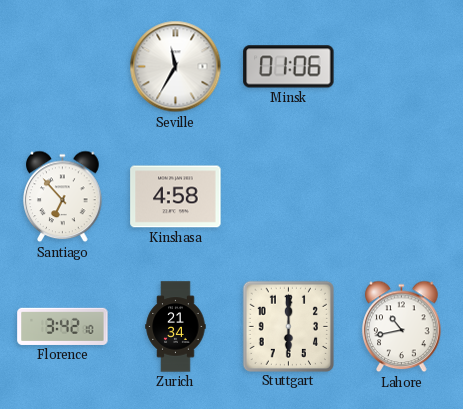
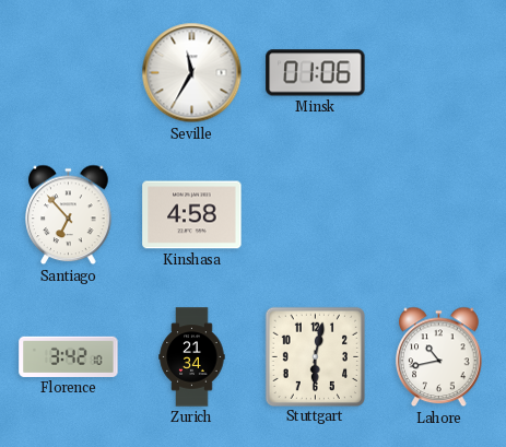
Stuttgart: 6:00 -> 6:02
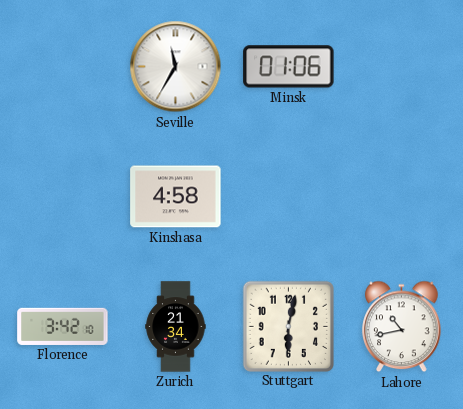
Santiago: 6:53 -> none
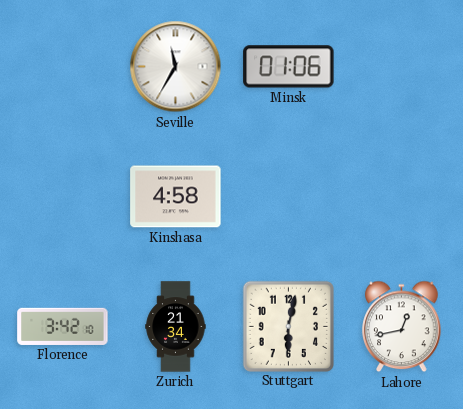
Lahore: 10:43 -> 12:43
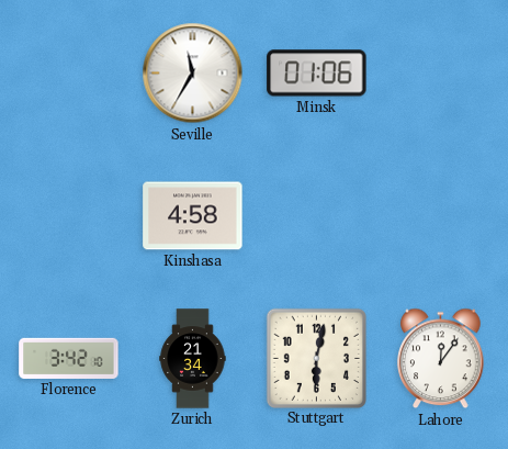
Lahore: 12:43 -> 12:06
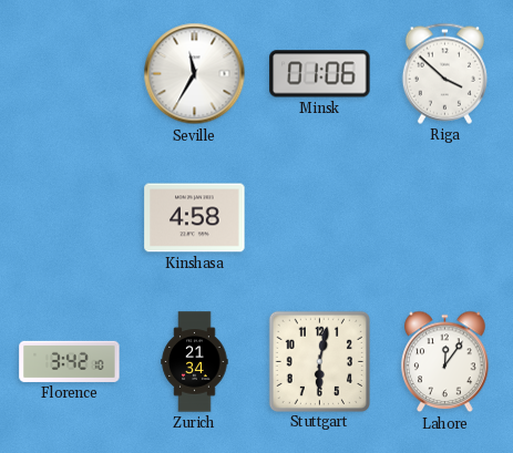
Riga: none -> 3:52
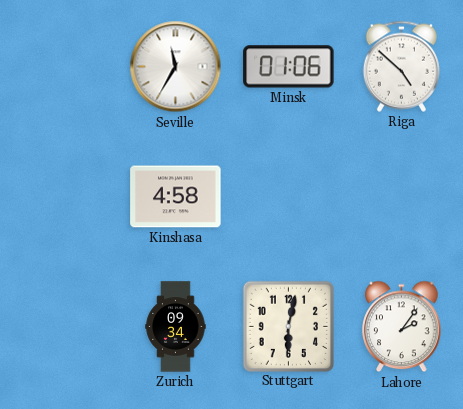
Riga: 3:52 -> 4:52
Florence: 3:42 -> none
Zurich: 21:34 -> 09:34
Lahore: 12:06 -> 2:06
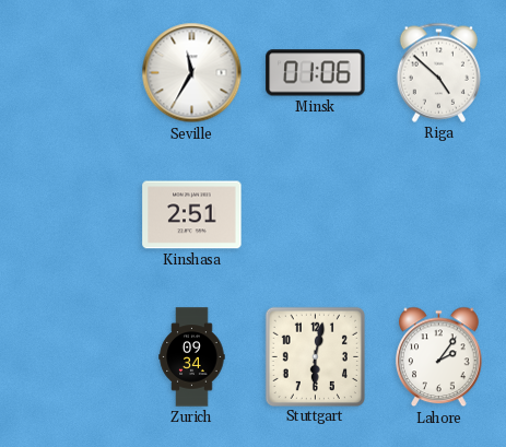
Kinshasa: 4:58 -> 2:51
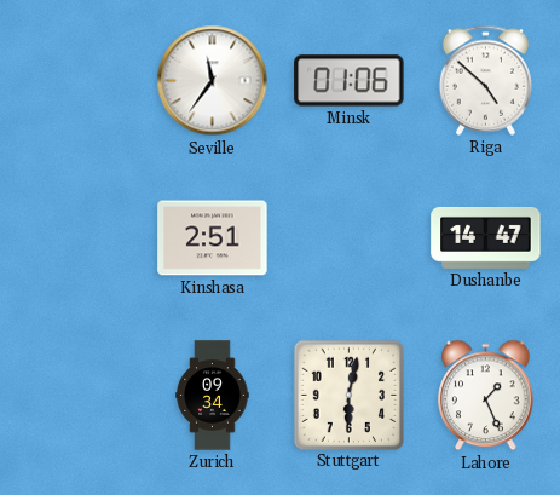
Seville: 11:35 -> 11:36
Dushanbe: none -> 14:47
Lahore: 2:06 -> 1:26
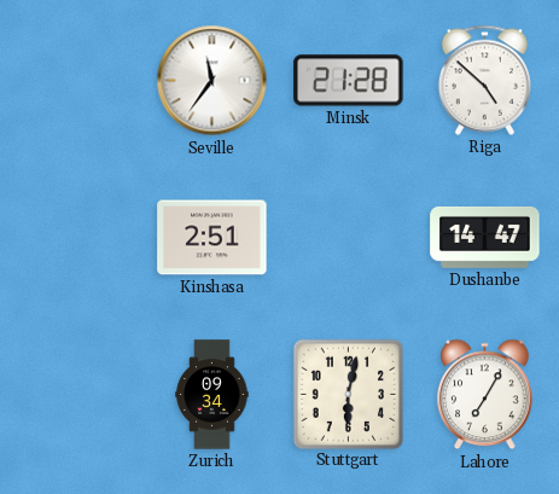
Minsk: 01:06 -> 21:28
Lahore: 1:26 -> 7:05
